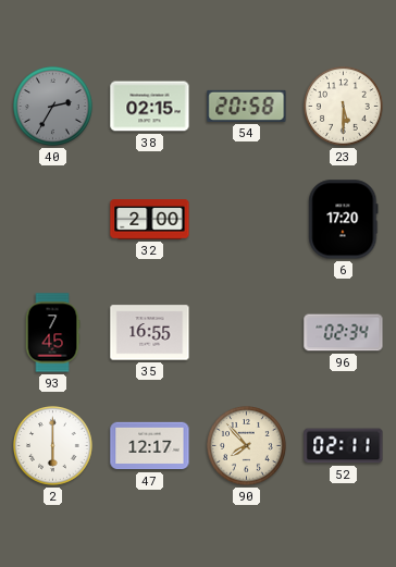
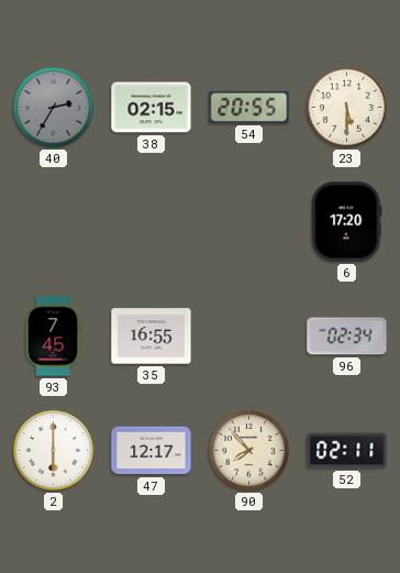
54: 20:58 -> 20:55
32: 2:00 -> none
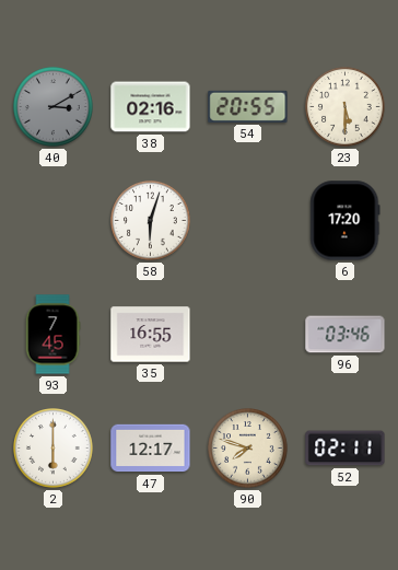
40: 2:35 -> 3:10
38: 02:15 -> 02:16
58: none -> 6:03
96: 02:34 -> 03:46
90: 7:53 -> 7:48
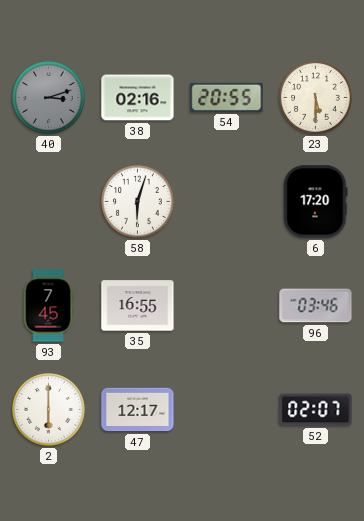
40: 3:10 -> 3:12
90: 7:48 -> none
52: 02:11 -> 02:07
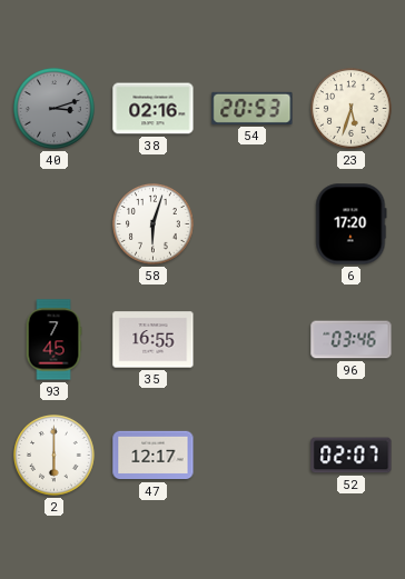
54: 20:55 -> 20:53
23: 5:30 -> 5:33
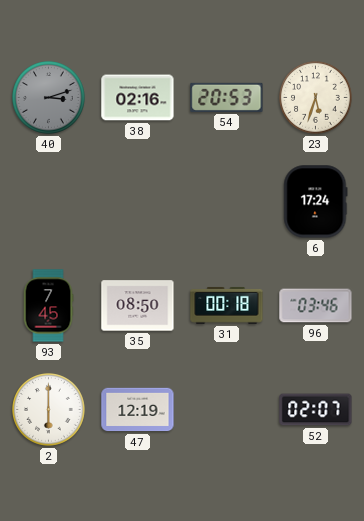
58: 6:03 -> none
6: 17:20 -> 17:24
35: 16:55 -> 08:50
31: none -> 00:18
47: 12:17 -> 12:19
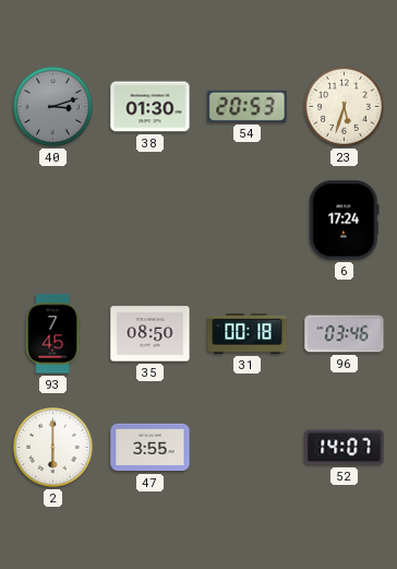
38: 02:16 -> 01:30
47: 12:19 -> 3:55
52: 02:07 -> 14:07
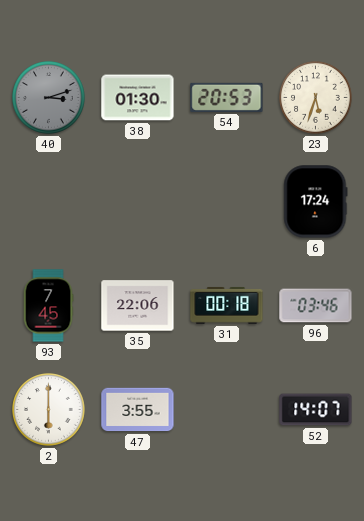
35: 08:50 -> 22:06
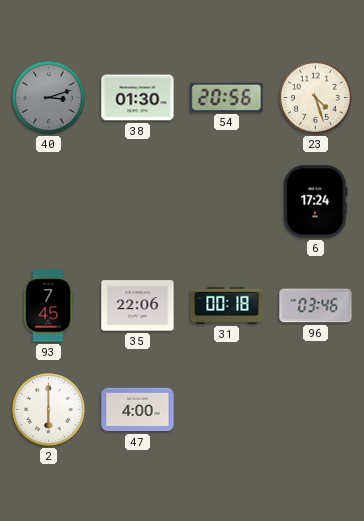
54: 20:53 -> 20:56
23: 5:33 -> 4:27
47: 3:55 -> 4:00
52: 14:07 -> none
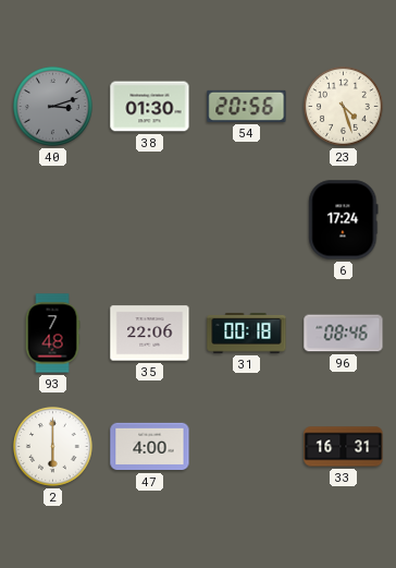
93: 7:45 -> 7:48
96: 03:46 -> 08:46
33: none -> 16:31
